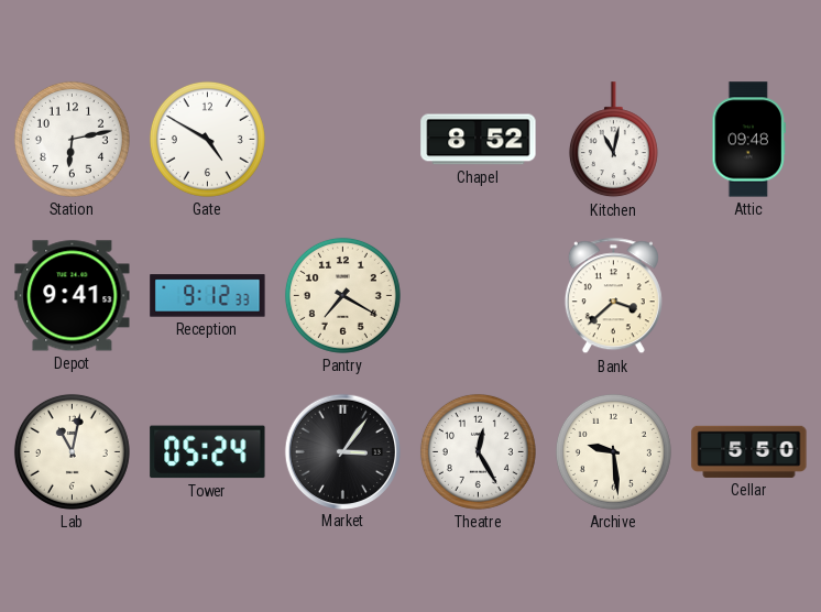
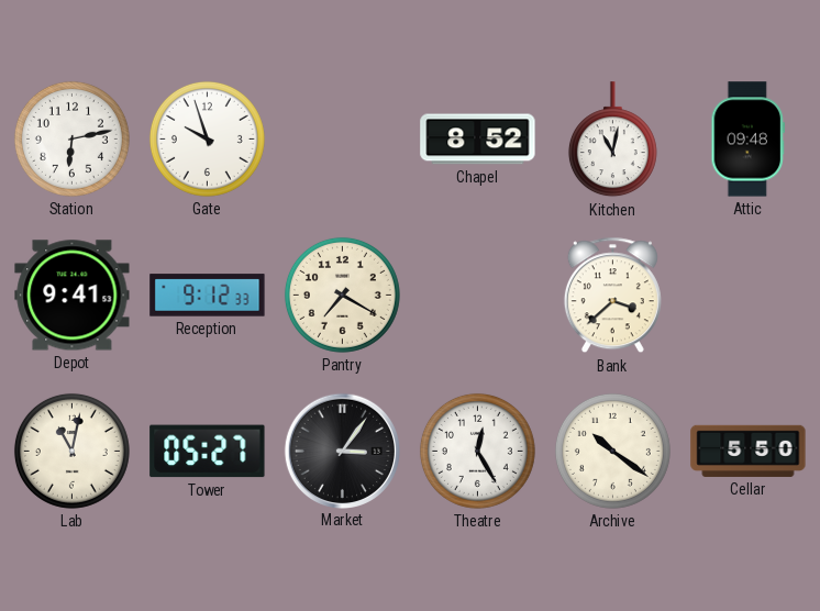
Gate: 4:50 -> 9:57
Tower: 05:24 -> 05:27
Archive: 9:29 -> 10:21
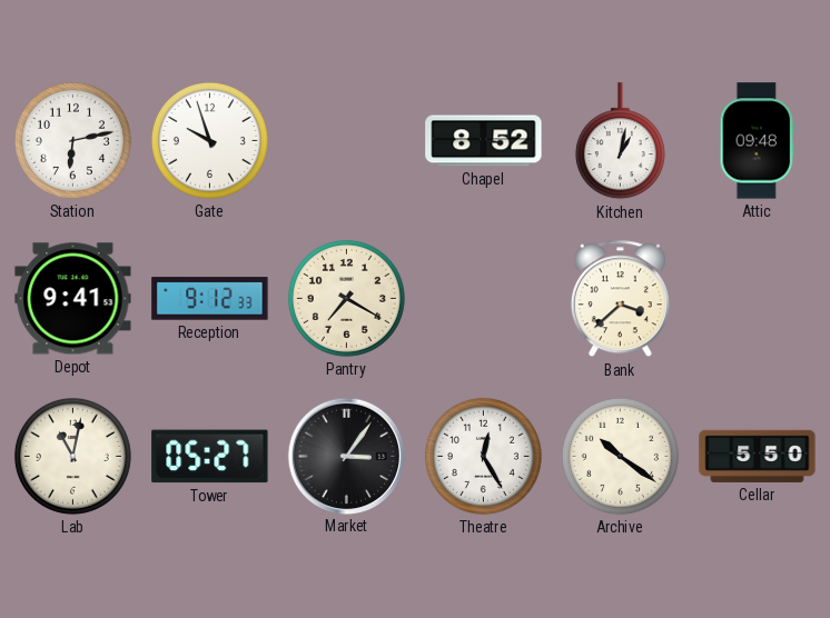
Kitchen: 11:02 -> 1:02
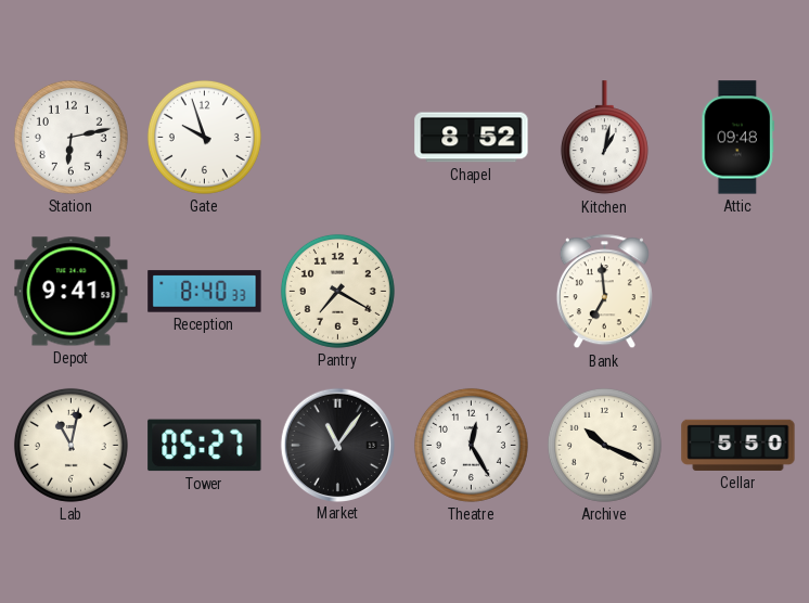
Reception: 9:12 -> 8:40
Bank: 3:38 -> 6:59
Market: 3:06 -> 11:06
Archive: 10:21 -> 10:19
